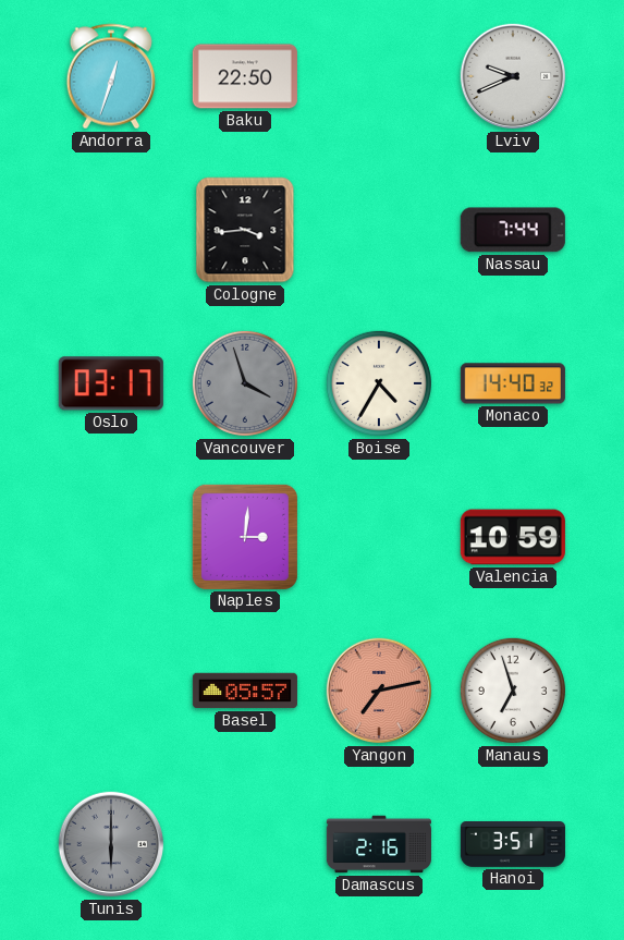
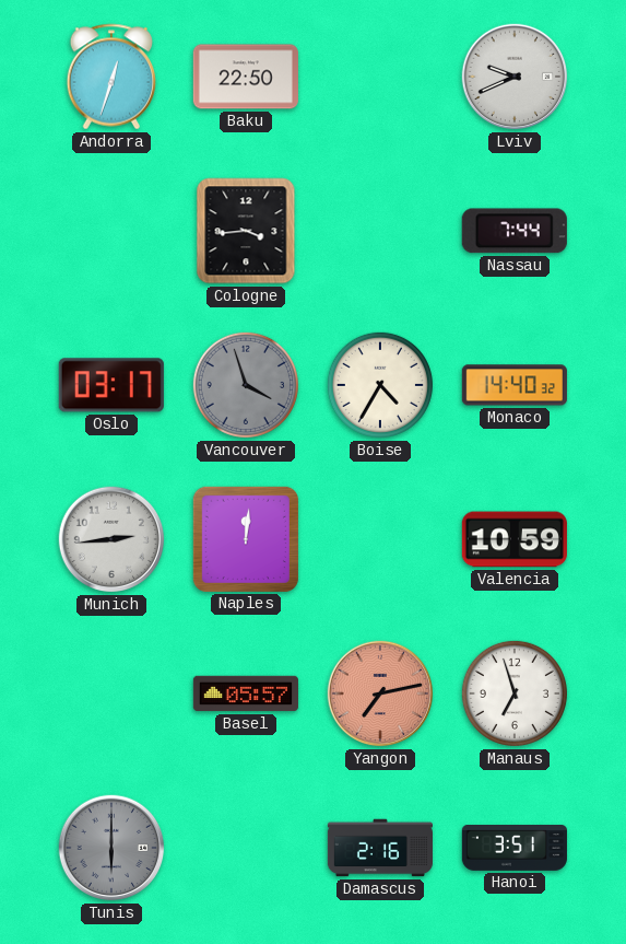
Munich: none -> 2:44
Naples: 3:01 -> 12:01
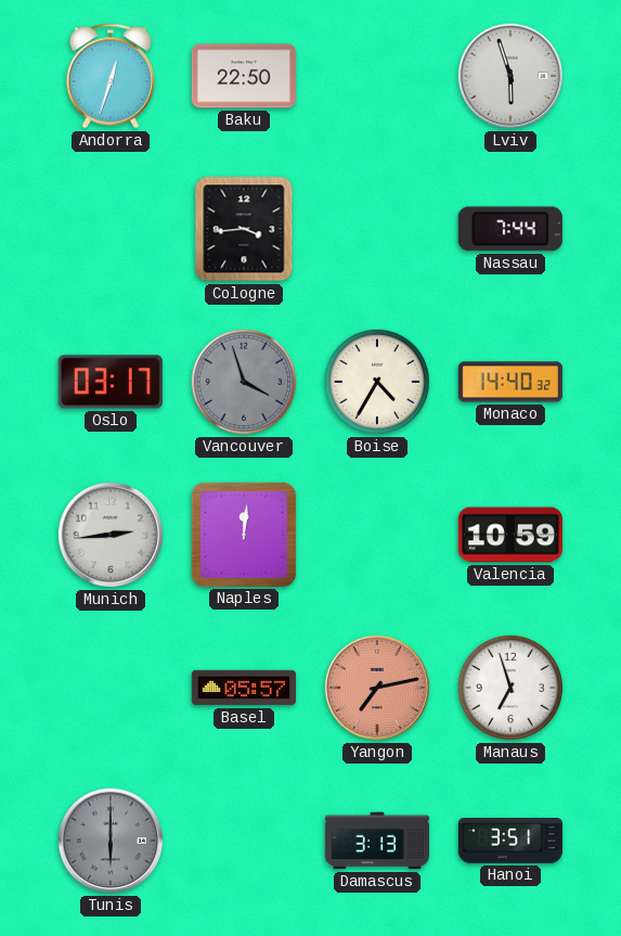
Lviv: 9:41 -> 5:57
Damascus: 2:16 -> 3:13
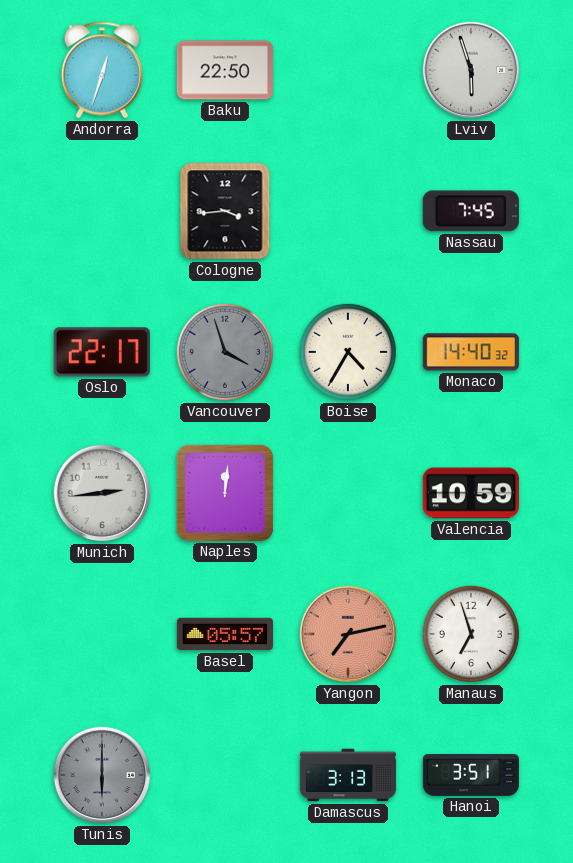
Nassau: 7:44 -> 7:45
Oslo: 03:17 -> 22:17
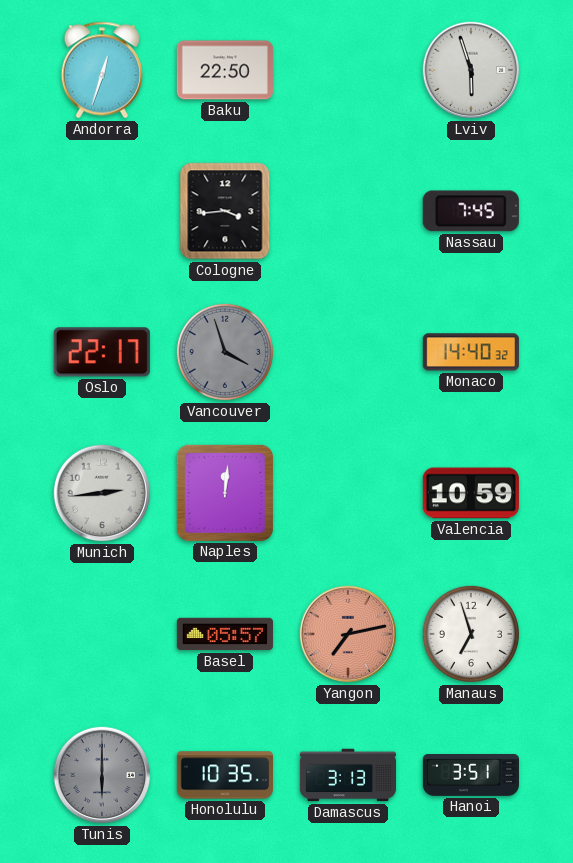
Boise: 4:35 -> none
Honolulu: none -> 10:35
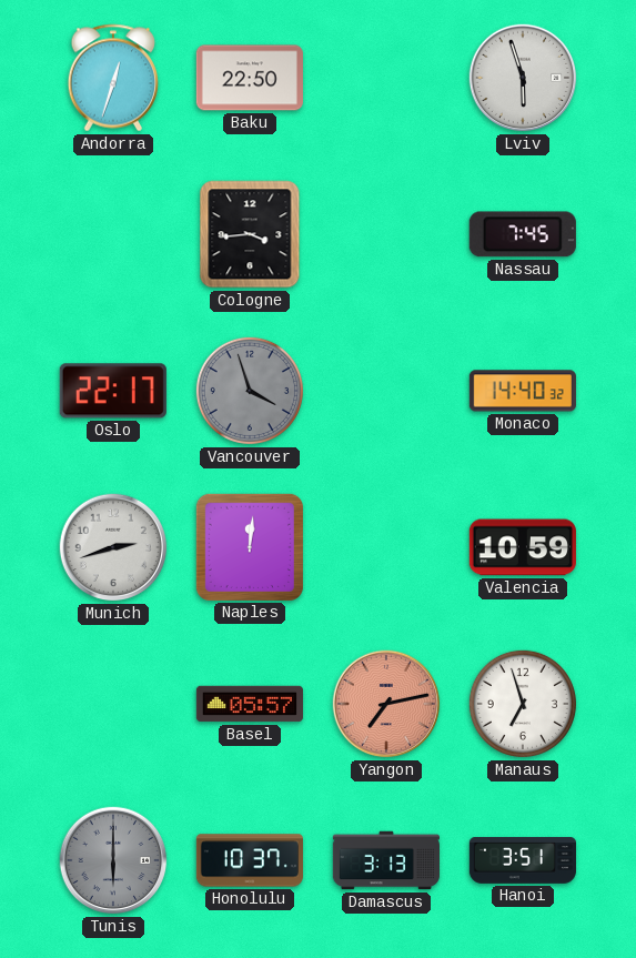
Munich: 2:44 -> 2:42
Honolulu: 10:35 -> 10:37
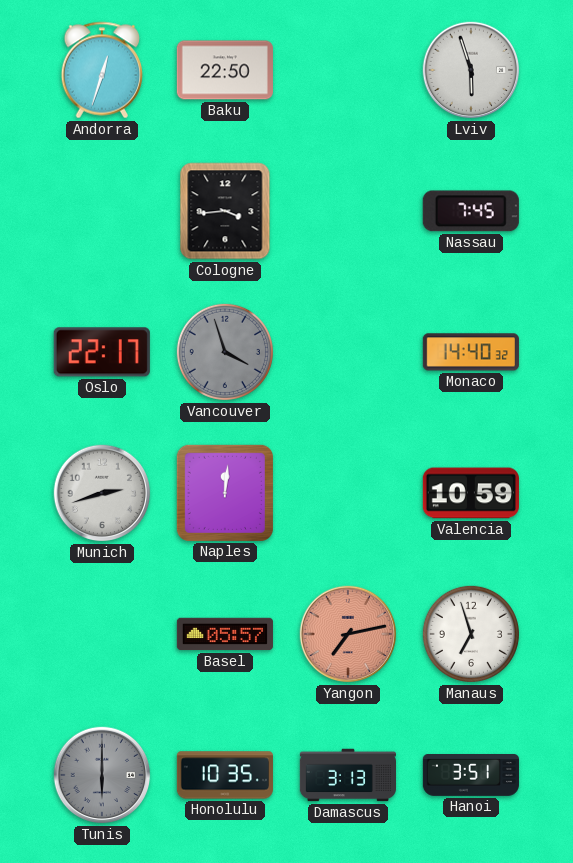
Honolulu: 10:37 -> 10:35
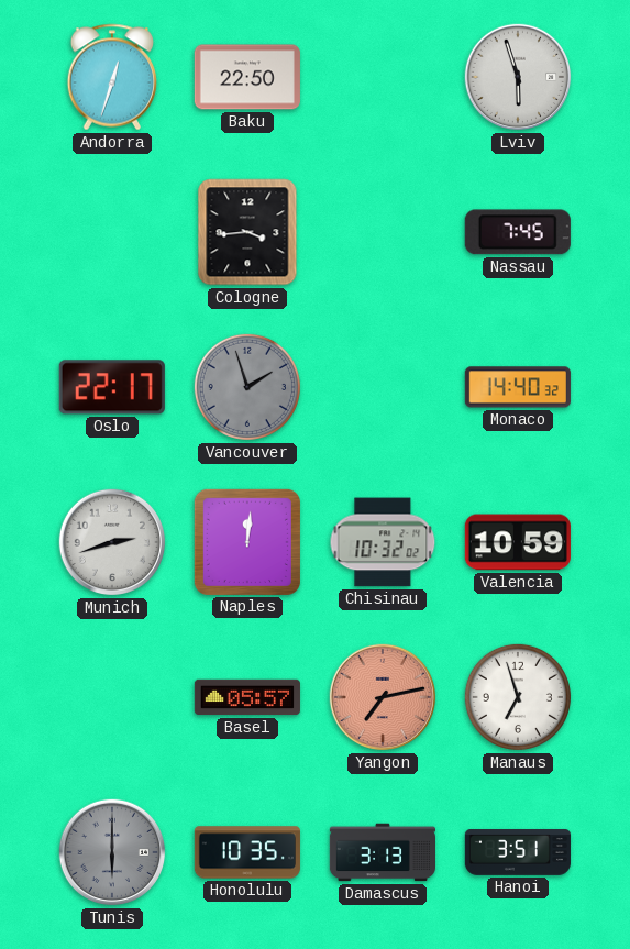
Vancouver: 3:57 -> 1:57
Chisinau: none -> 10:32
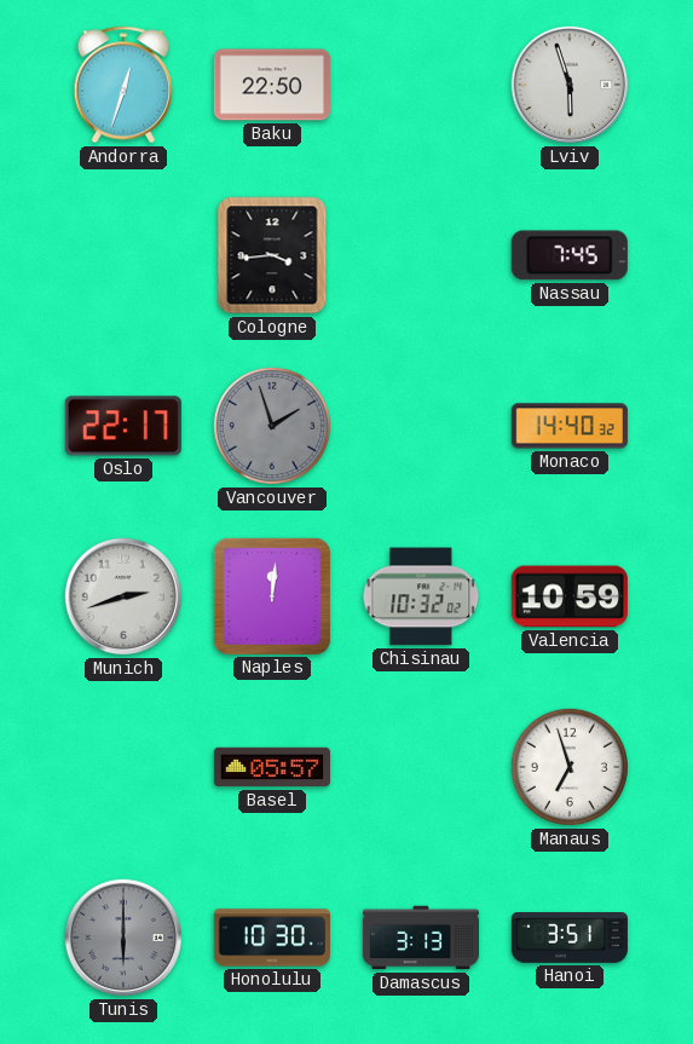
Yangon: 7:13 -> none
Honolulu: 10:35 -> 10:30
